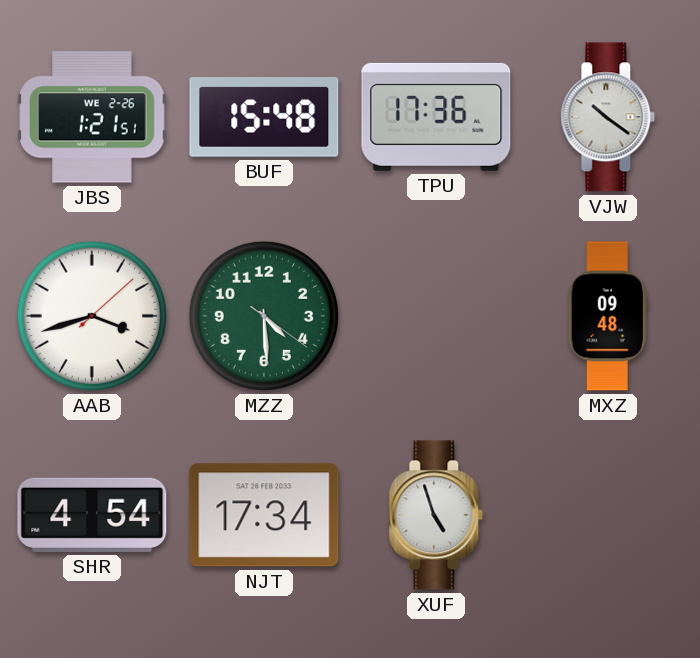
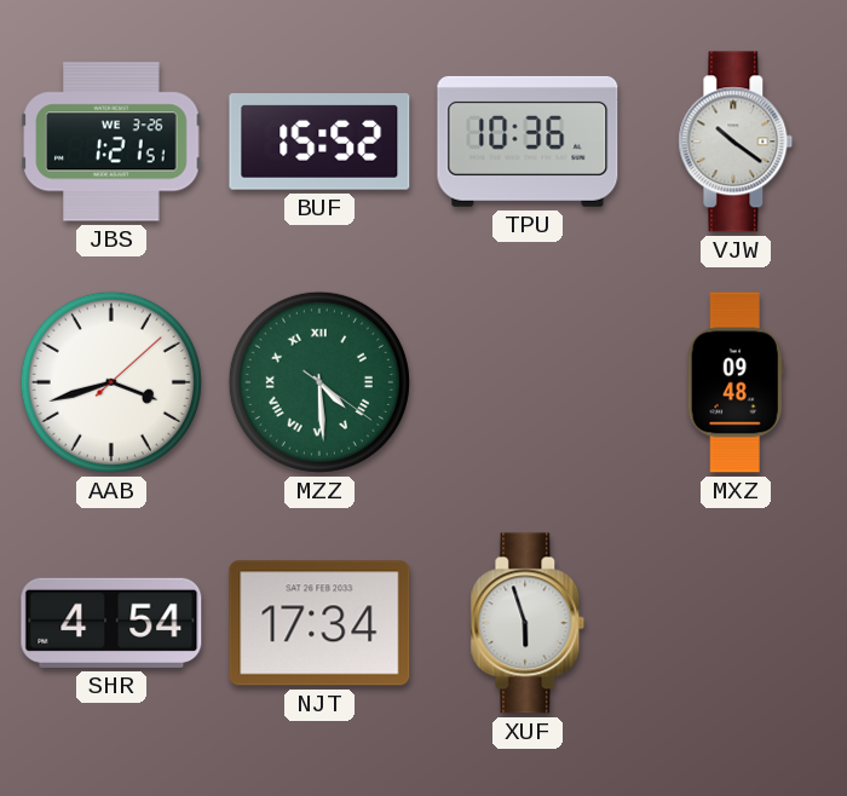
JBS date: WE 2-26 -> WE 3-26
BUF: 15:48 -> 15:52
TPU: 17:36 -> 10:36
MZZ numerals: Arabic -> Roman
XUF: 4:57 -> 5:57
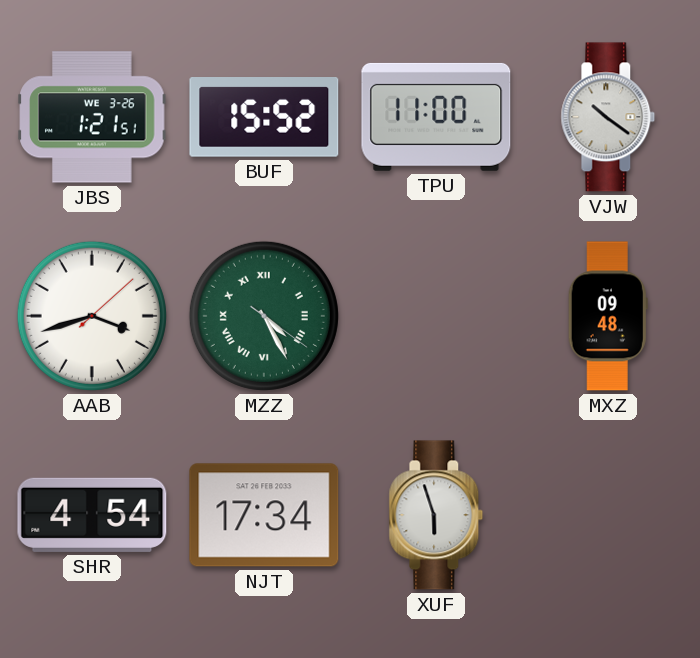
TPU: 10:36 -> 11:00
MZZ: 4:29 -> 4:25
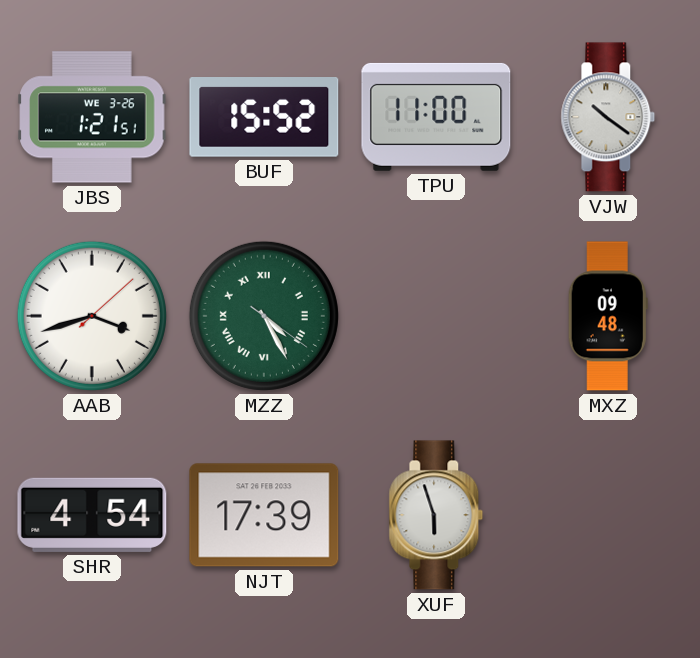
NJT: 17:34 -> 17:39
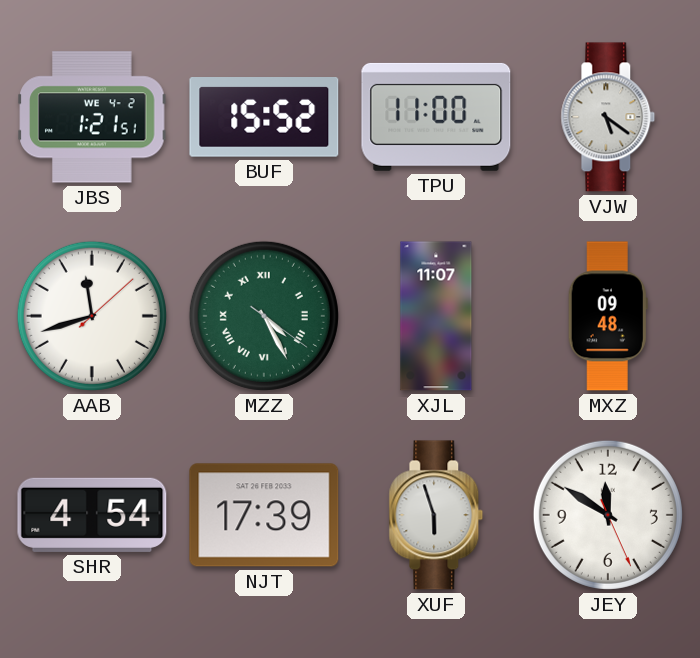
JBS date: WE 3-26 -> WE 4-2
VJW: 10:21 -> 5:21
AAB: 3:42 -> 11:42
XJL: none -> 11:07
JEY: none -> 11:50
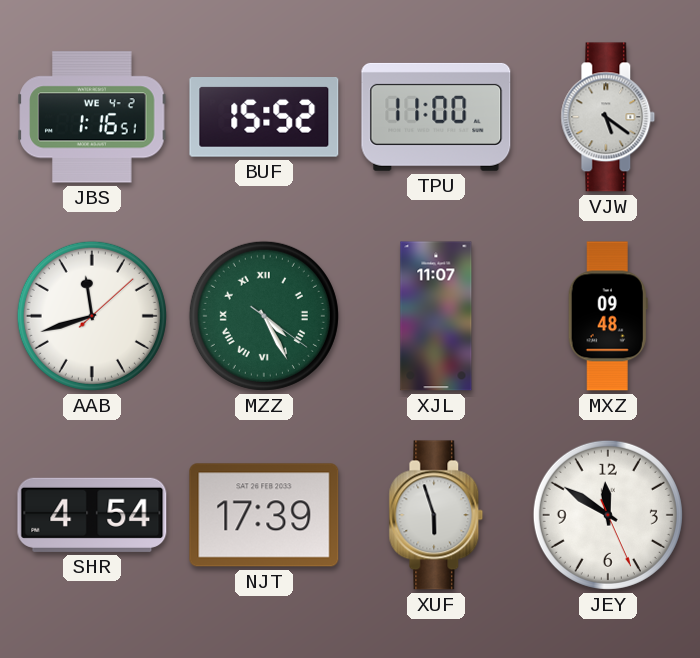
JBS: 1:21 -> 1:16
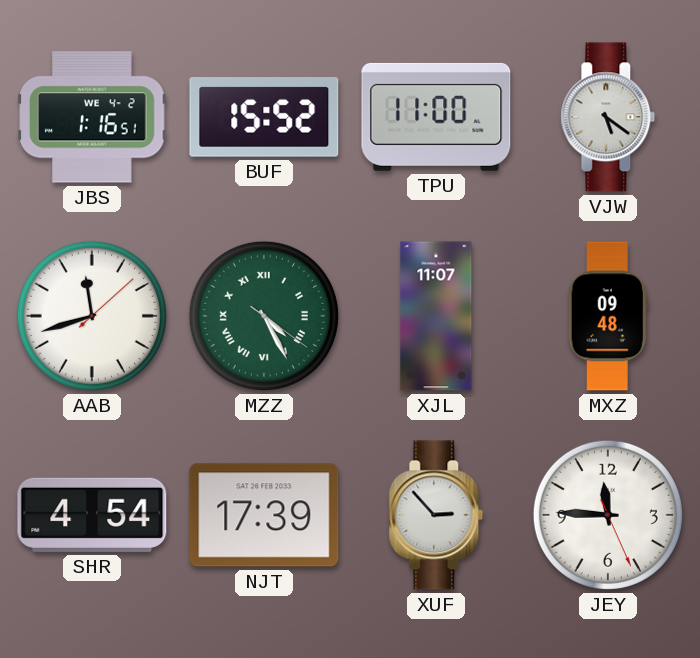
XUF: 5:57 -> 2:53
JEY: 11:50 -> 11:45
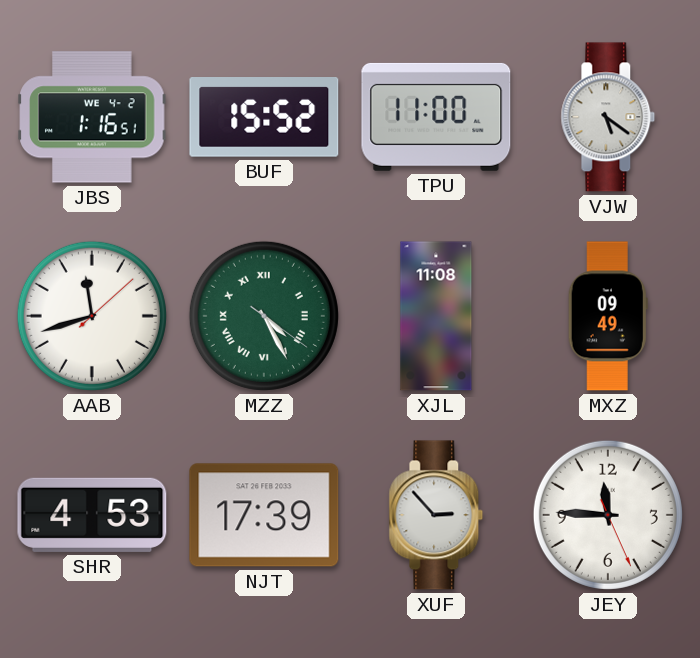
XJL: 11:07 -> 11:08
MXZ: 09:48 -> 09:49
SHR: 4:54 -> 4:53
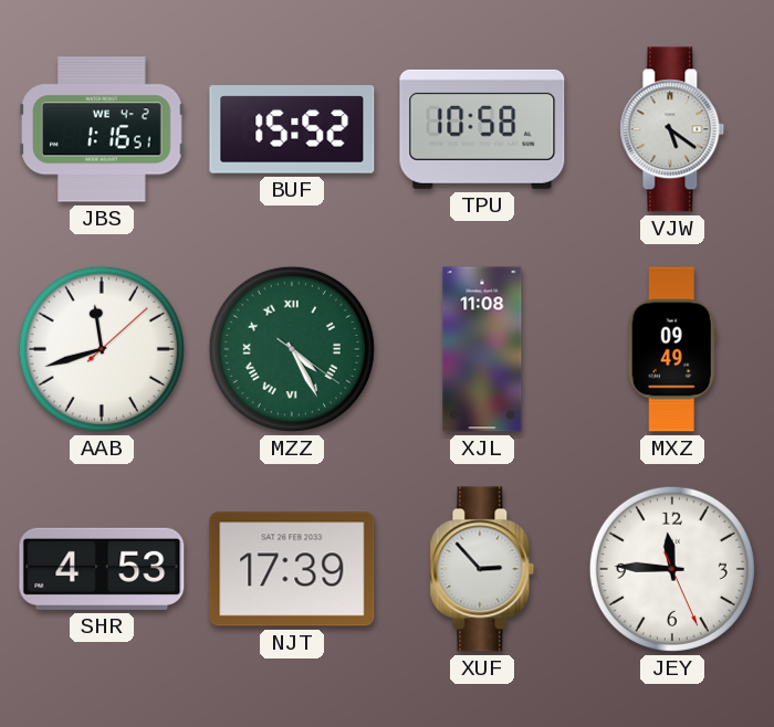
TPU: 11:00 -> 10:58
